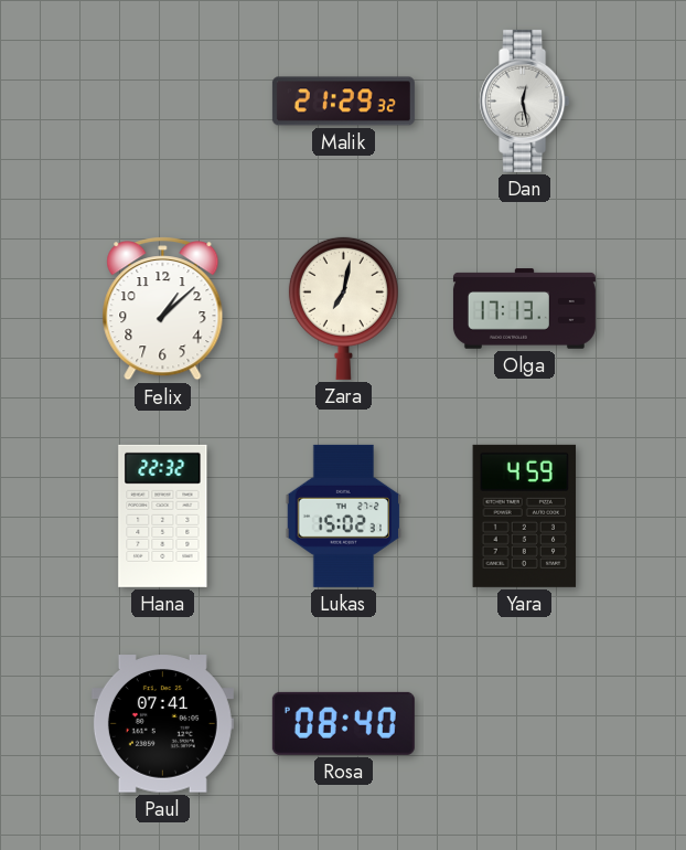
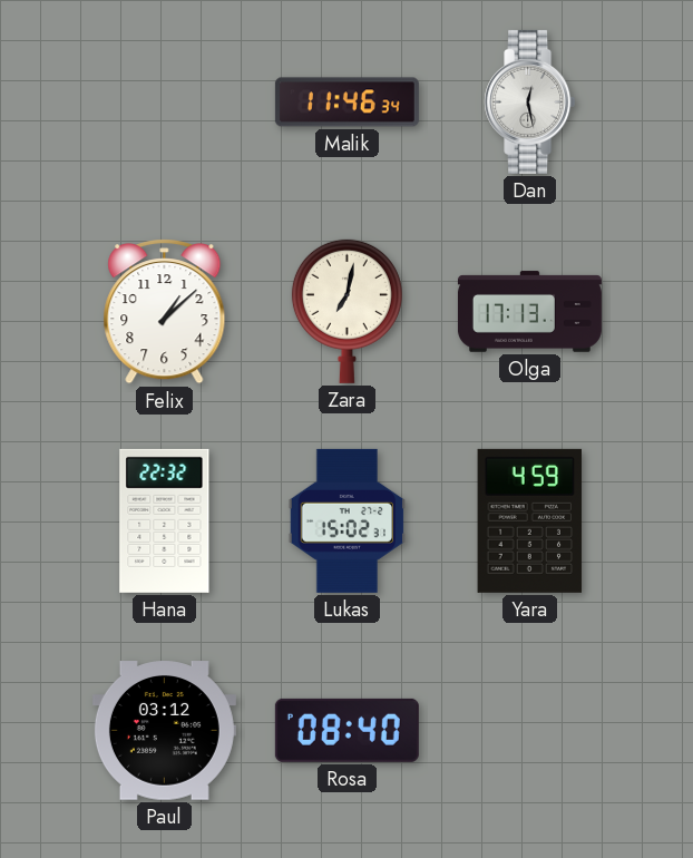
Malik: 21:29 -> 11:46
Paul: 07:41 -> 03:12
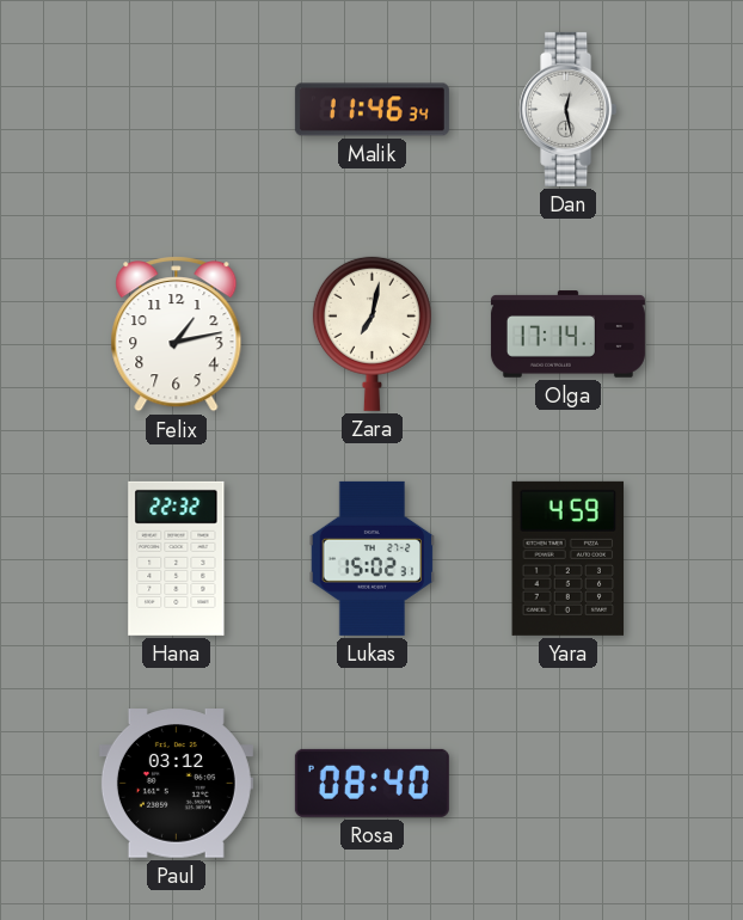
Felix: 1:08 -> 1:13
Olga: 17:13 -> 17:14
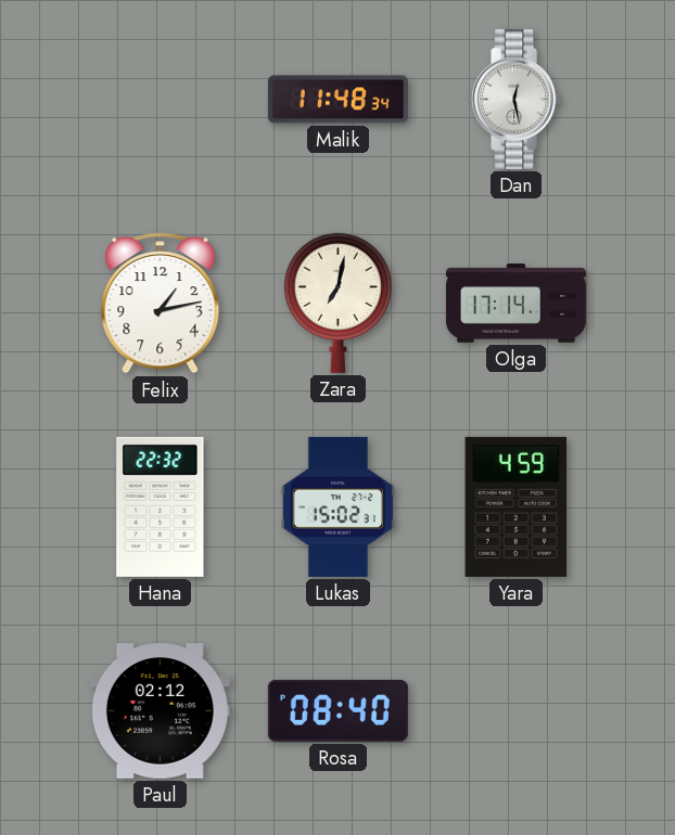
Malik: 11:46 -> 11:48
Paul: 03:12 -> 02:12
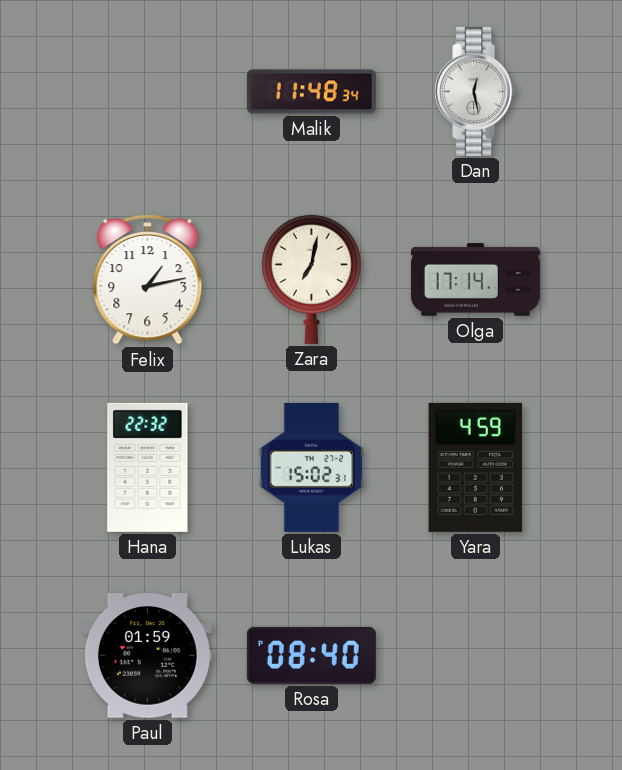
Paul: 02:12 -> 01:59
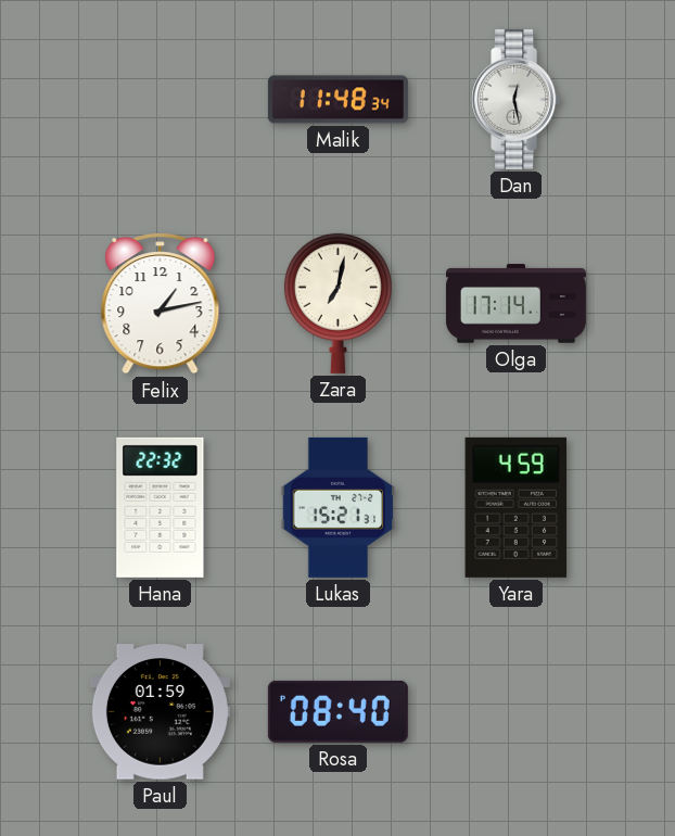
Lukas: 15:02 -> 15:21
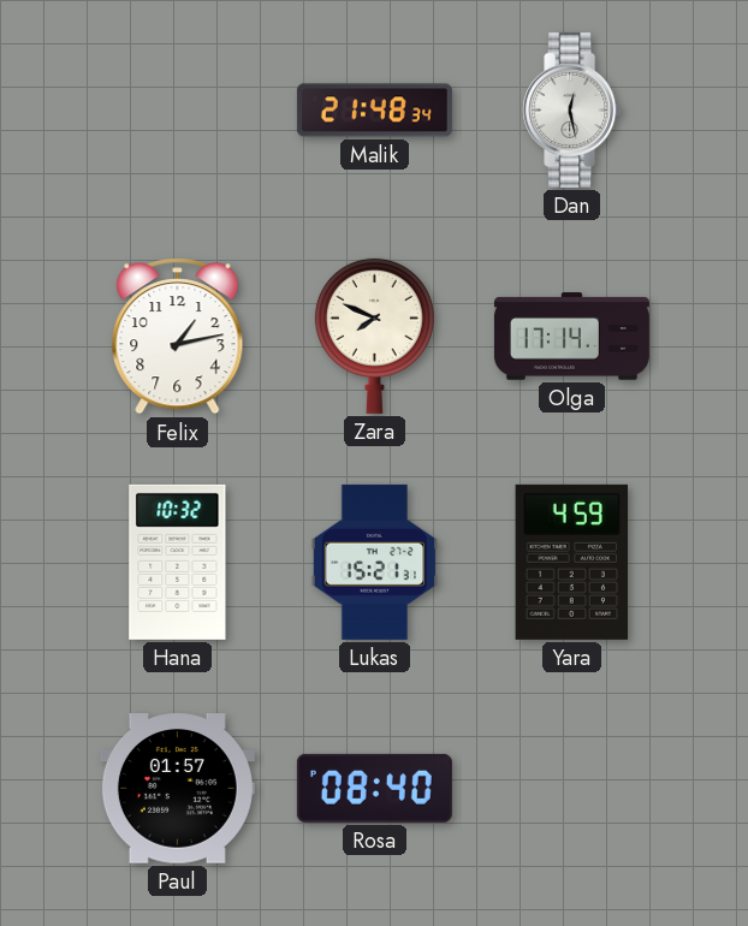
Malik: 11:48 -> 21:48
Zara: 7:02 -> 7:49
Hana: 22:32 -> 10:32
Paul: 01:59 -> 01:57
